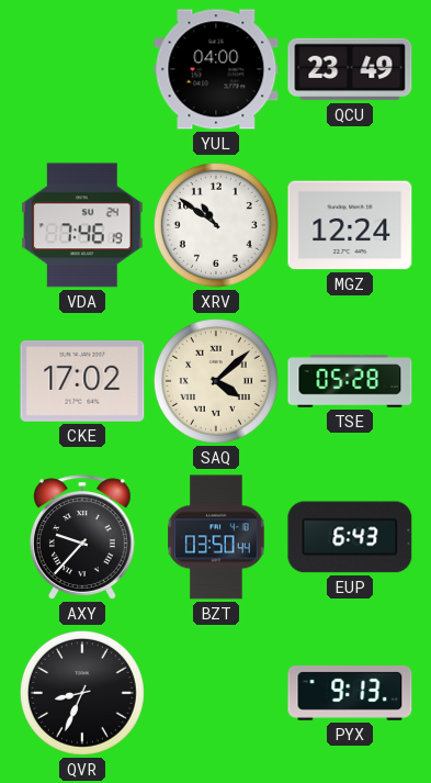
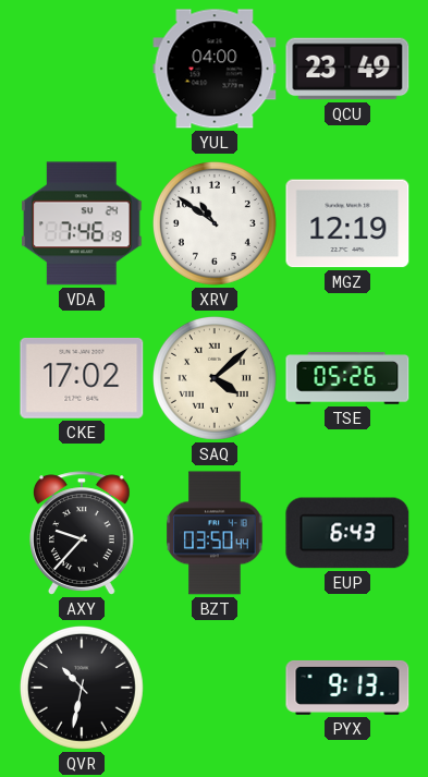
MGZ: 12:24 -> 12:19
TSE: 05:28 -> 05:26
QVR: 8:34 -> 10:32
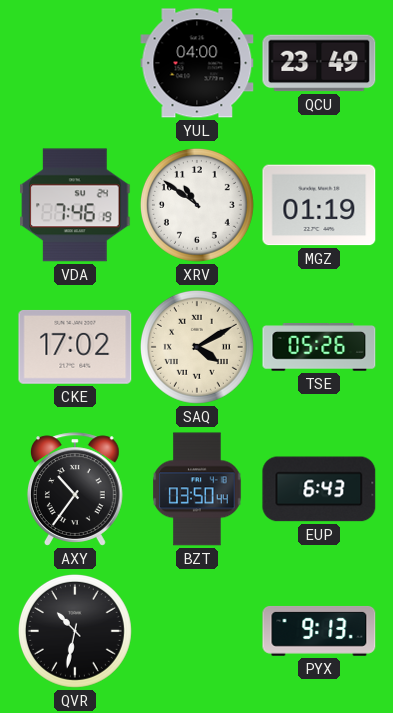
MGZ: 12:19 -> 01:19
SAQ: 4:08 -> 4:10
AXY: 9:37 -> 10:36
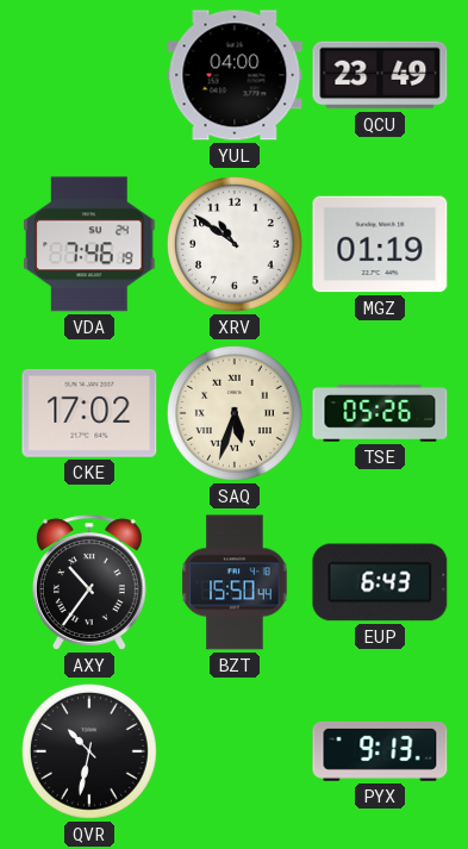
SAQ: 4:10 -> 5:33
BZT: 03:50 -> 15:50
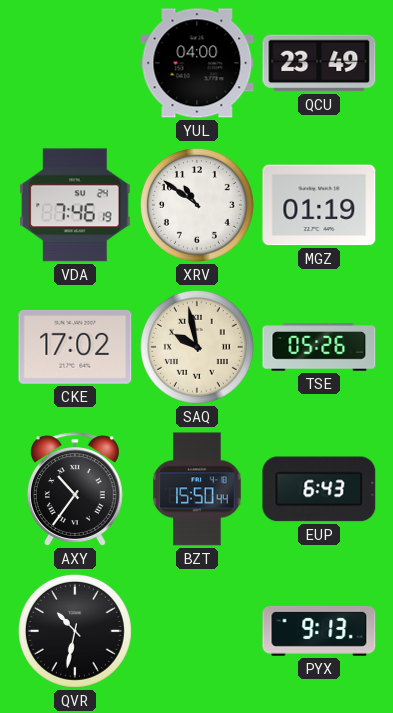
SAQ: 5:33 -> 9:58
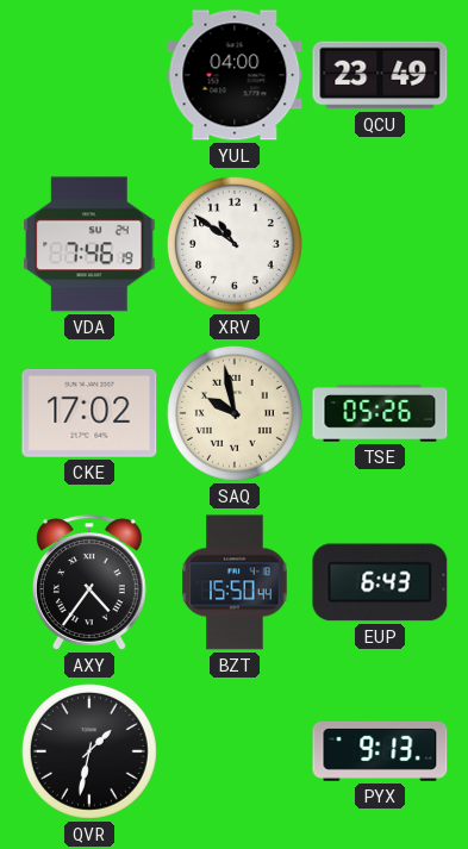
MGZ: 01:19 -> none
AXY: 10:36 -> 4:36
QVR: 10:32 -> 1:32
